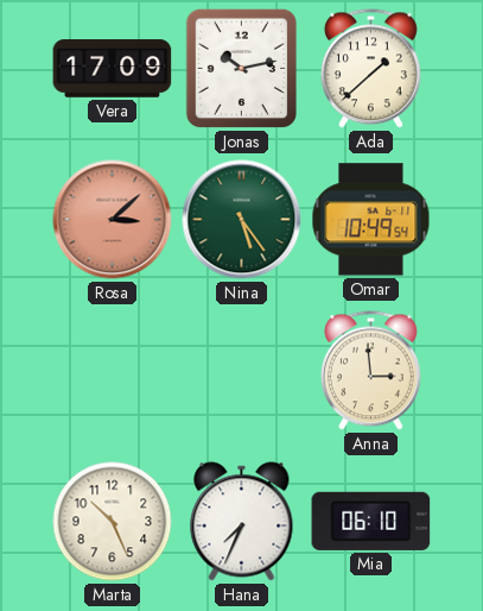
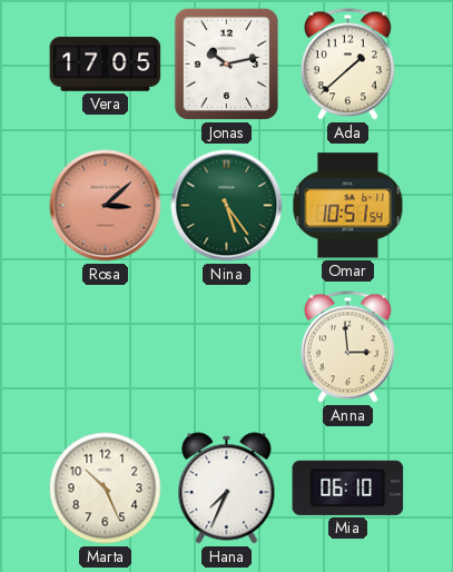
Vera: 17:09 -> 17:05
Omar: 10:49 -> 10:51
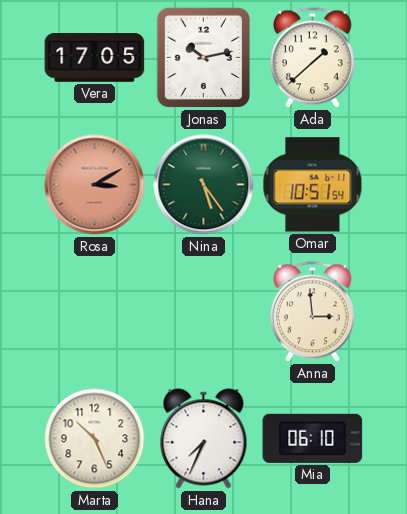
Rosa: 3:08 -> 3:10
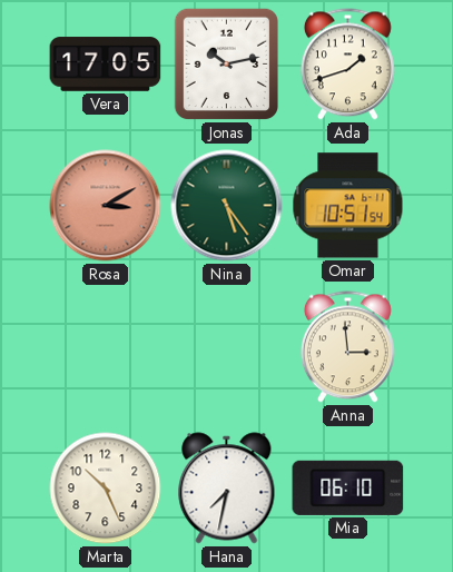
Ada: 1:38 -> 1:42
Hana: 7:34 -> 7:32
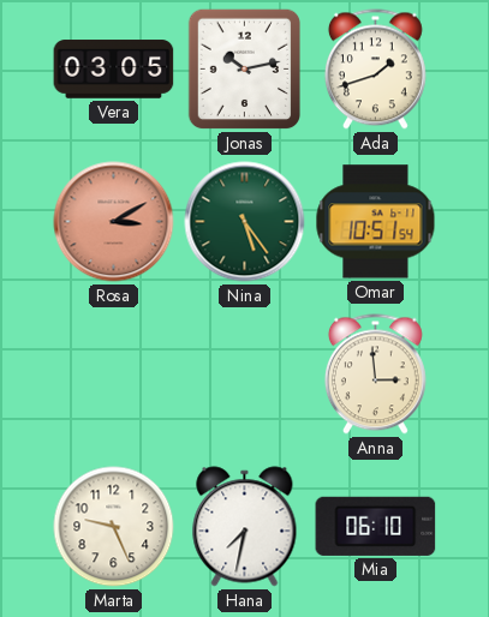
Vera: 17:05 -> 03:05
Marta: 10:26 -> 9:26
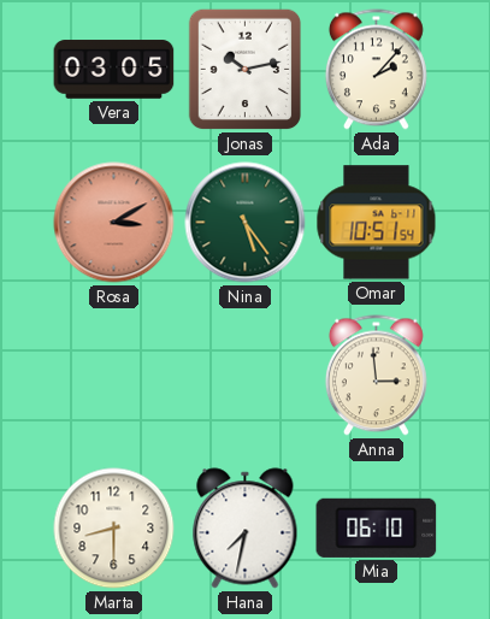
Ada: 1:42 -> 2:07
Marta: 9:26 -> 8:30
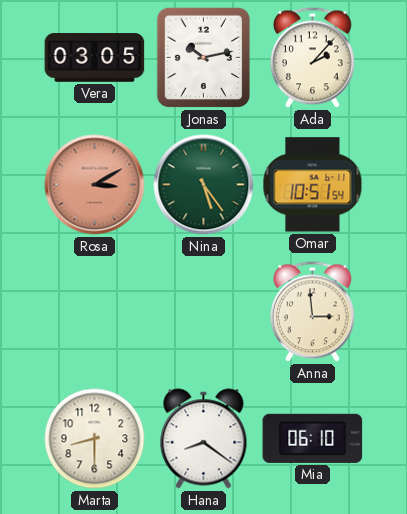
Hana: 7:32 -> 8:21
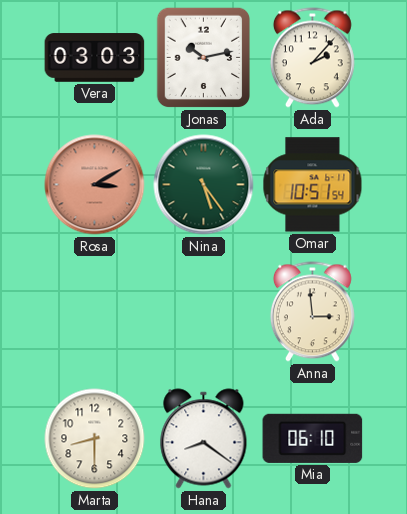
Vera: 03:05 -> 03:03
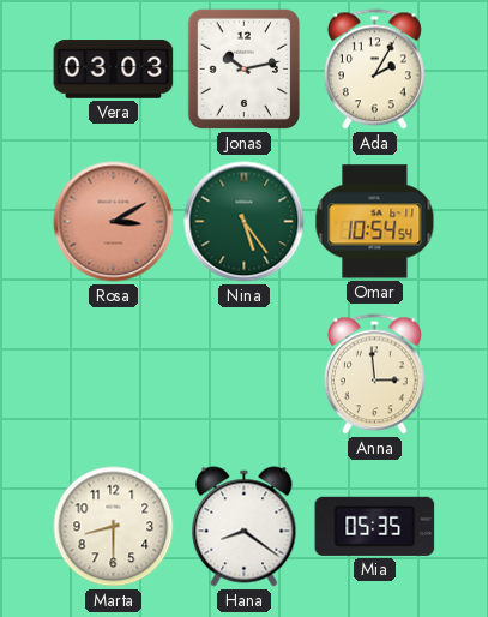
Ada: 2:07 -> 2:05
Omar: 10:51 -> 10:54
Mia: 06:10 -> 05:35
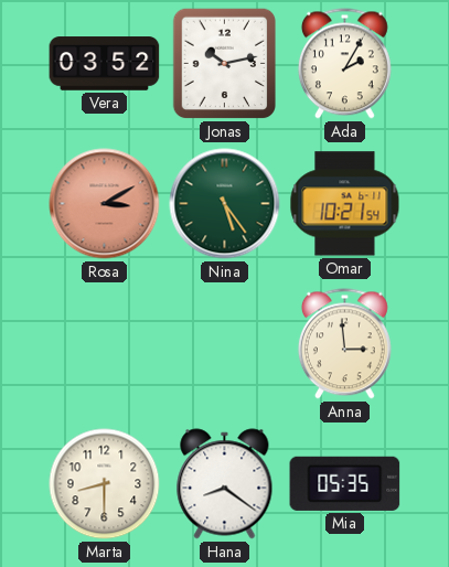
Vera: 03:03 -> 03:52
Omar: 10:54 -> 10:21
